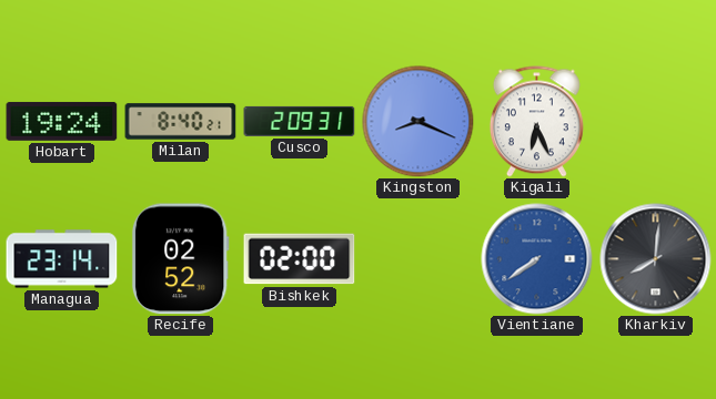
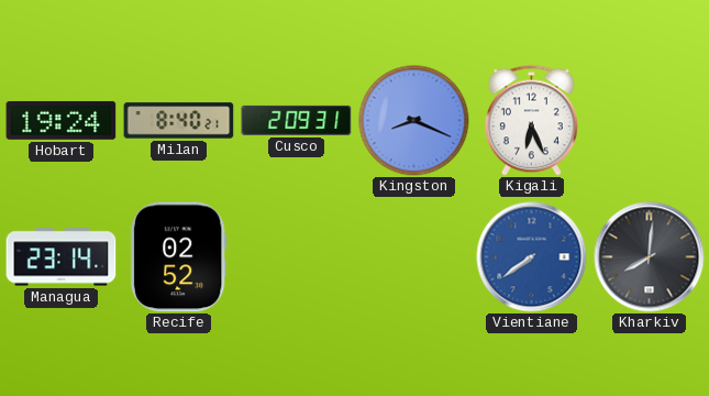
Bishkek: 02:00 -> none
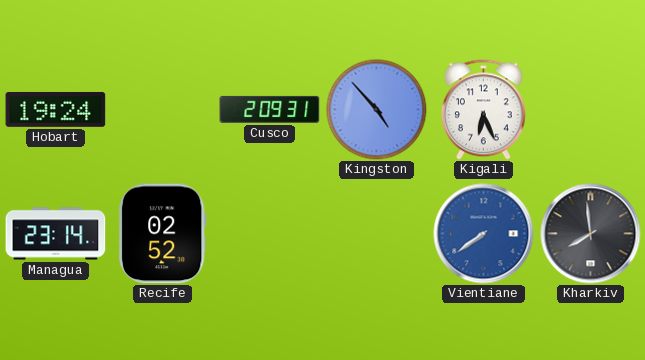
Milan: 8:40 -> none
Kingston: 8:19 -> 4:53
Kharkiv: 8:01 -> 7:59
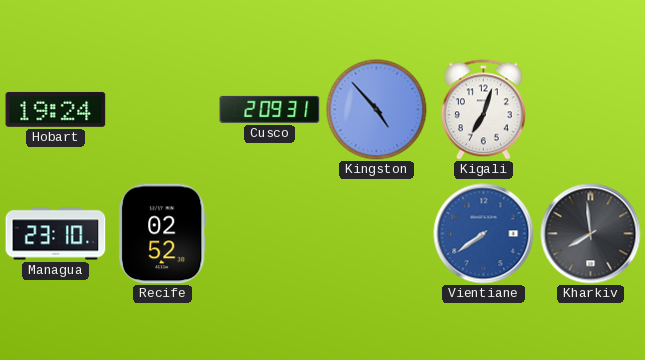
Kigali: 6:26 -> 7:03
Managua: 23:14 -> 23:10
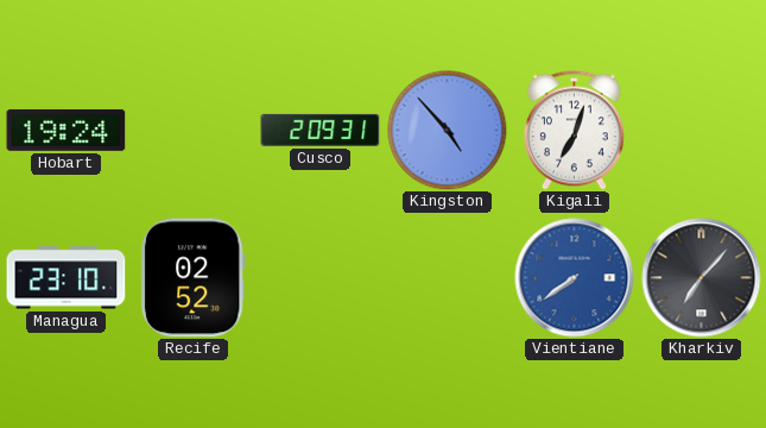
Kharkiv: 7:59 -> 7:07
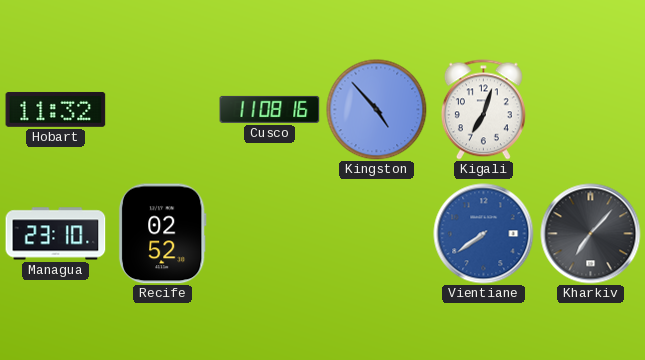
Hobart: 19:24 -> 11:32
Cusco: 2:09 -> 11:08
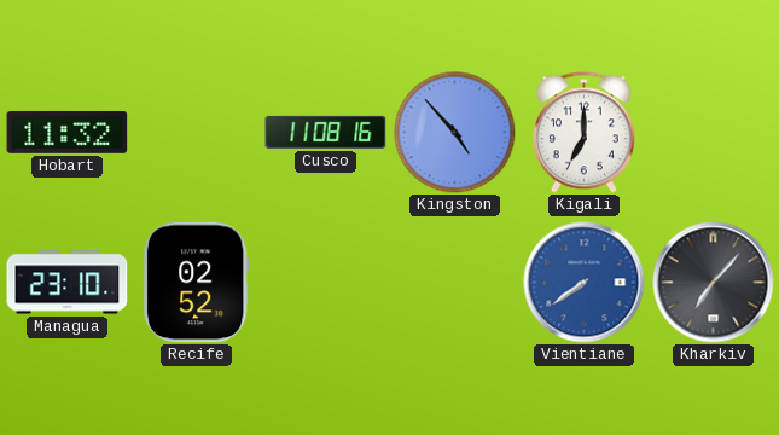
Kigali: 7:03 -> 7:00
